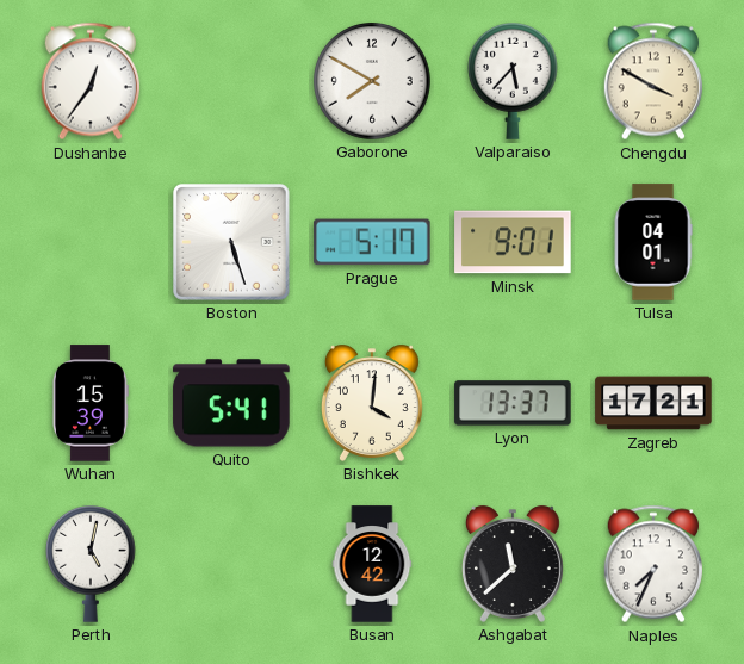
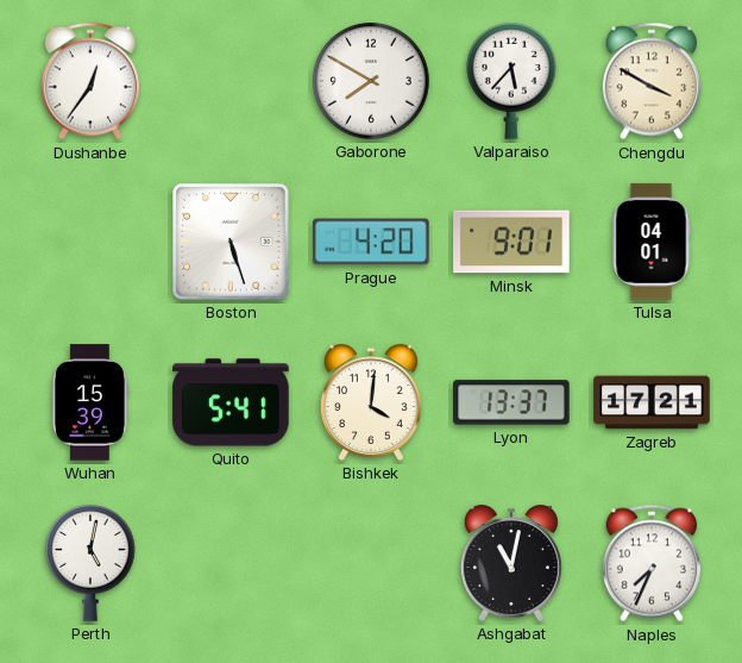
Prague: 5:17 -> 4:20
Busan: 12:42 -> none
Ashgabat: 11:38 -> 11:02
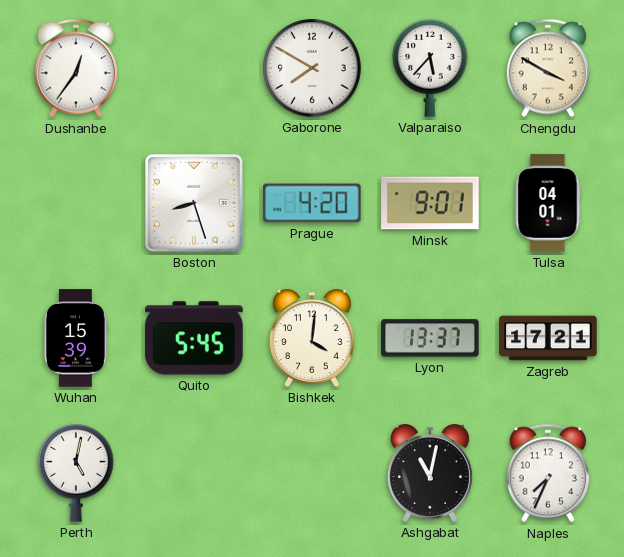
Boston: 5:27 -> 8:27
Quito: 5:41 -> 5:45
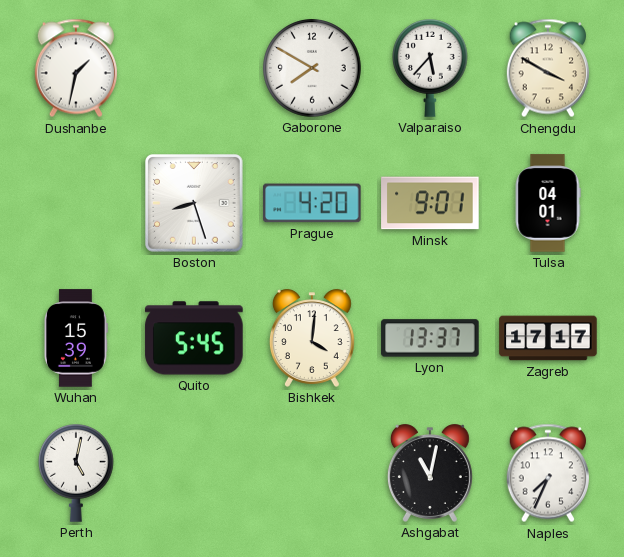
Dushanbe: 12:36 -> 1:32
Zagreb: 17:21 -> 17:17
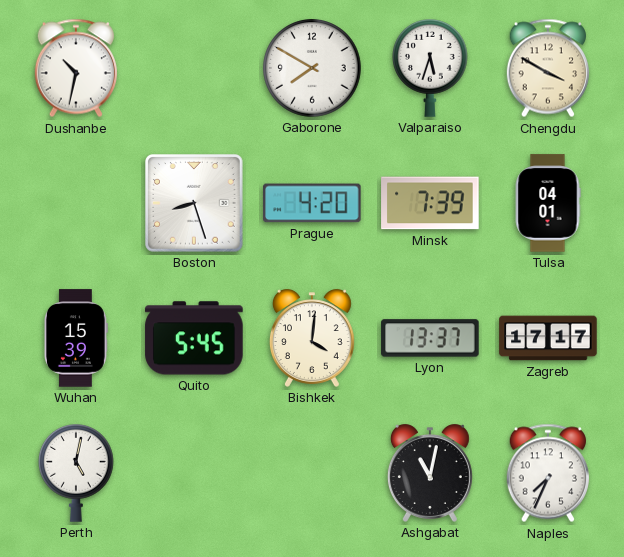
Dushanbe: 1:32 -> 10:32
Valparaiso: 5:37 -> 5:33
Minsk: 9:01 -> 7:39
